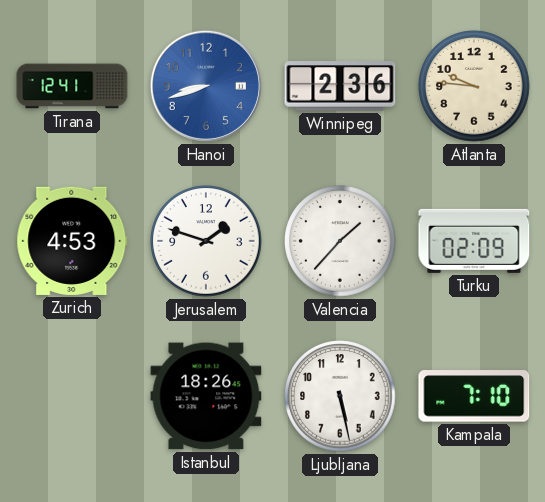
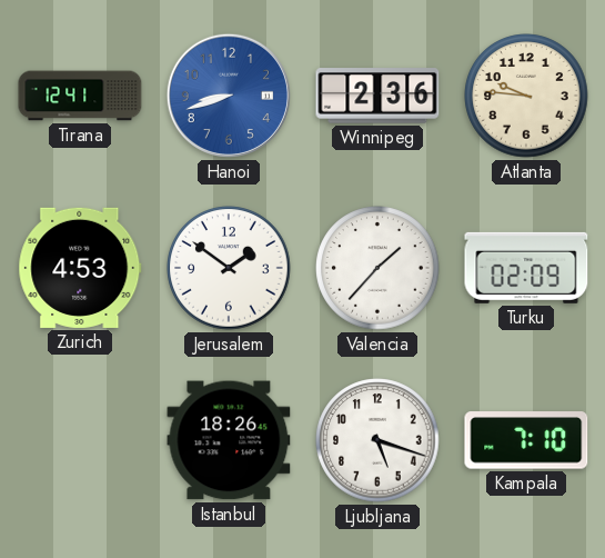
Jerusalem: 1:48 -> 1:51
Ljubljana: 5:28 -> 5:18
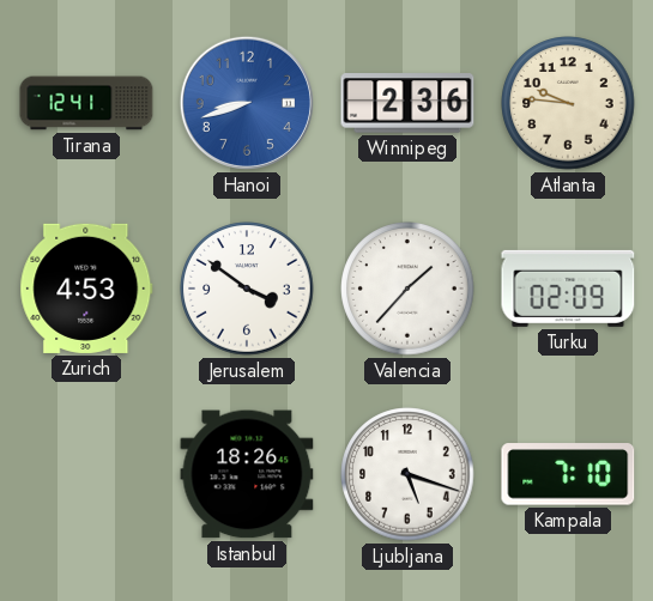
Jerusalem: 1:51 -> 3:51
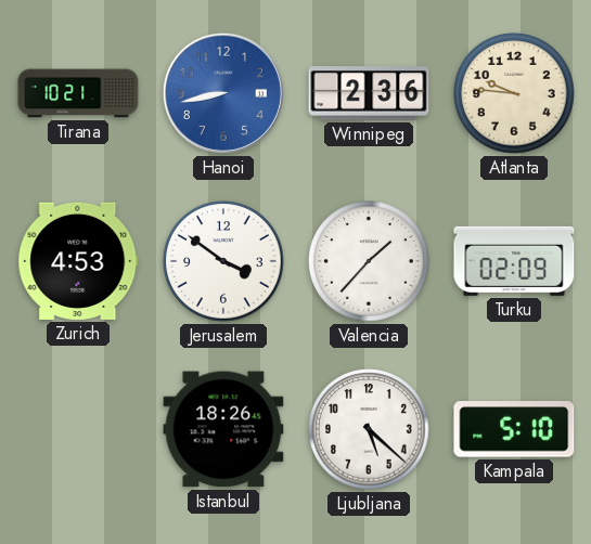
Tirana: 12:41 -> 10:21
Hanoi: 8:42 -> 8:43
Ljubljana: 5:18 -> 5:22
Kampala: 7:10 -> 5:10
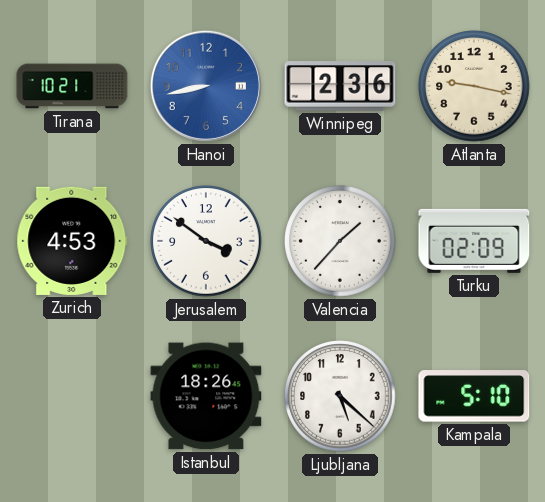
Atlanta: 9:46 -> 9:17
